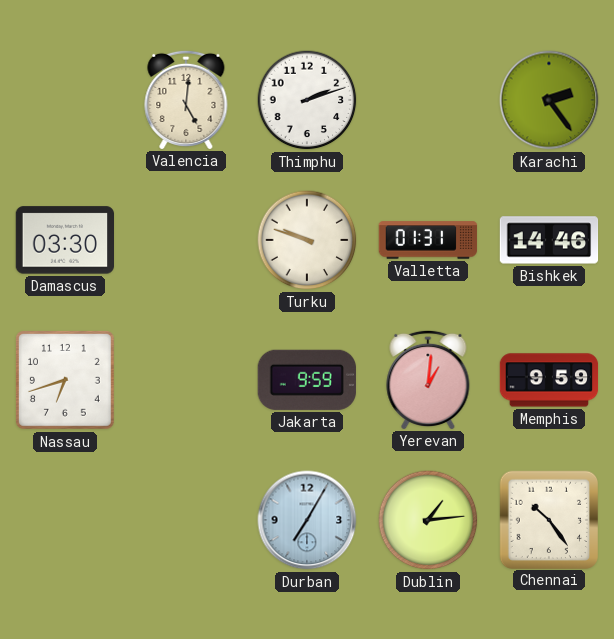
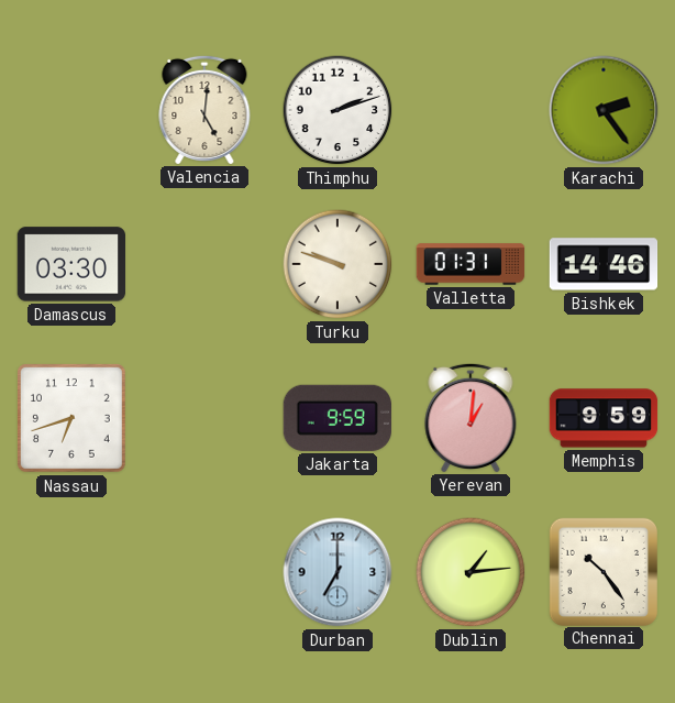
Durban: 7:05 -> 7:00
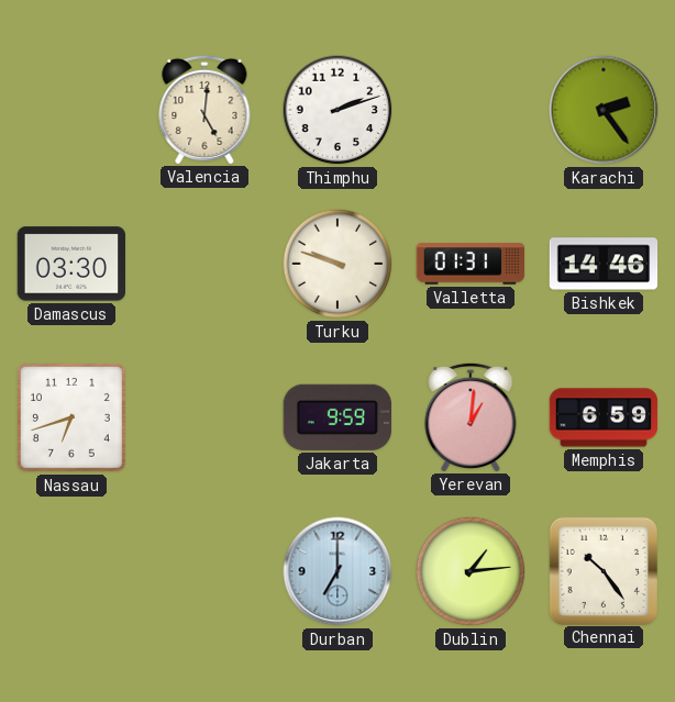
Memphis: 9:59 -> 6:59
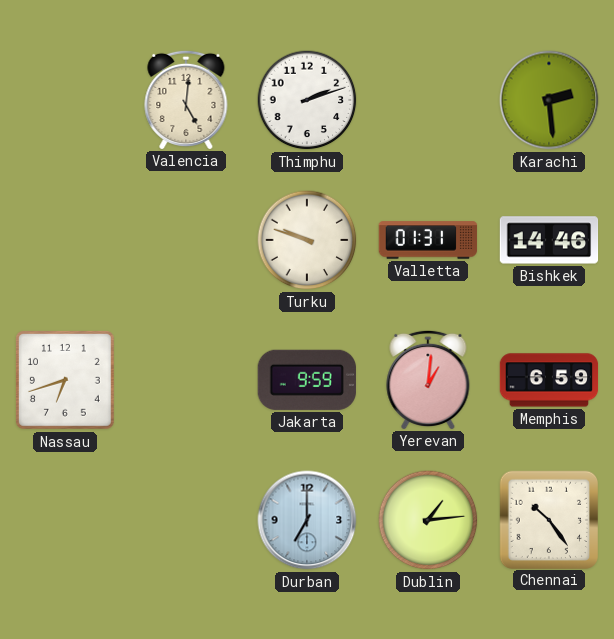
Karachi: 2:24 -> 2:29
Damascus: 03:30 -> none
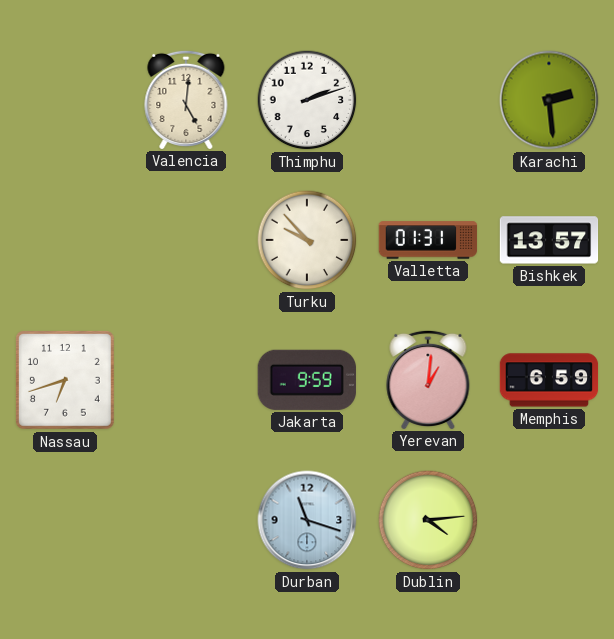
Turku: 9:48 -> 9:53
Bishkek: 14:46 -> 13:57
Durban: 7:00 -> 11:18
Dublin: 1:14 -> 4:14
Chennai: 10:24 -> none
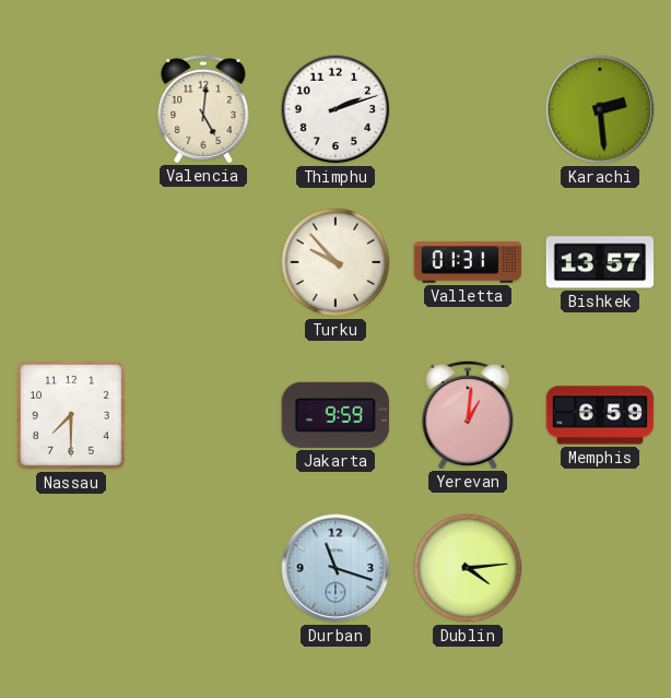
Nassau: 6:42 -> 7:30
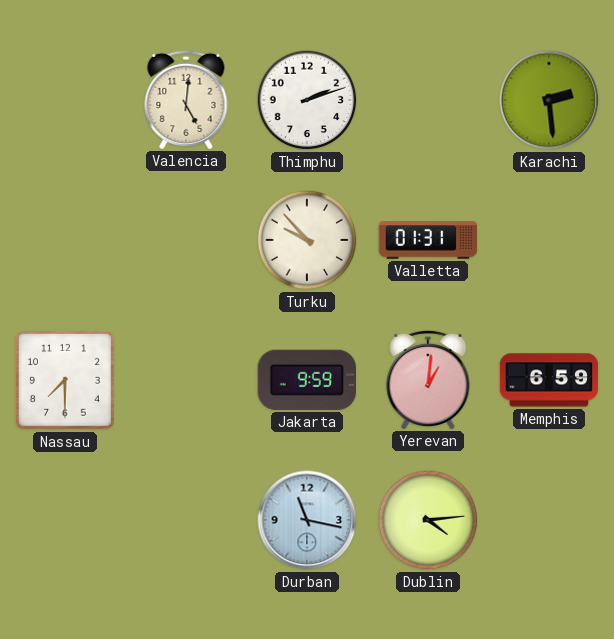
Bishkek: 13:57 -> none
Durban: 11:18 -> 11:17
